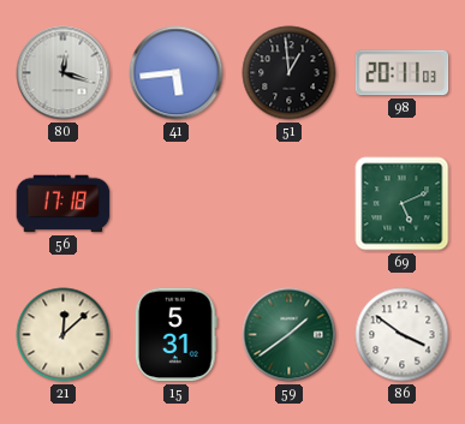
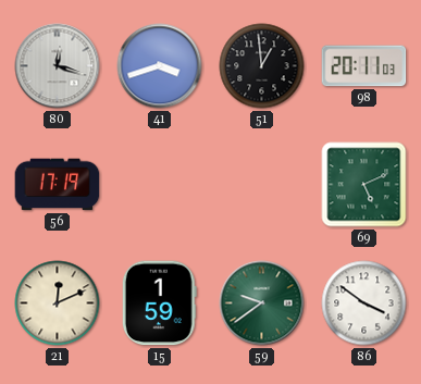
41: 5:44 -> 3:42
56: 17:18 -> 17:19
21: 12:08 -> 12:11
15: 5:31 -> 1:59
59: 1:39 -> 9:39
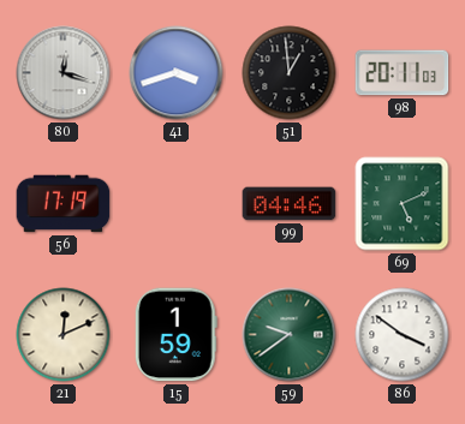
99: none -> 04:46
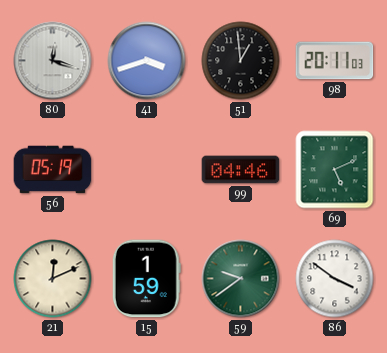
56: 17:19 -> 05:19
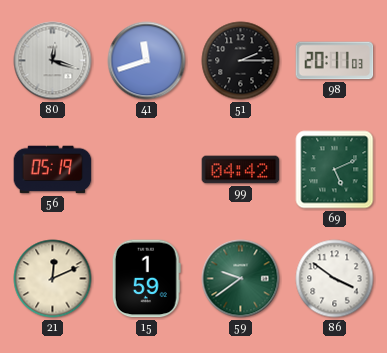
41: 3:42 -> 11:42
51: 12:59 -> 2:15
99: 04:46 -> 04:42
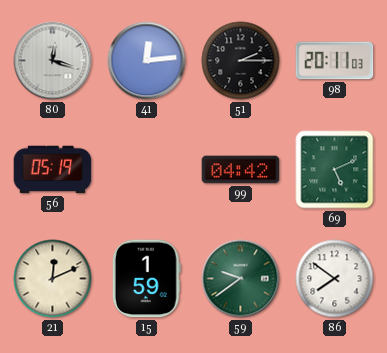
41: 11:42 -> 12:14
86: 3:51 -> 7:51
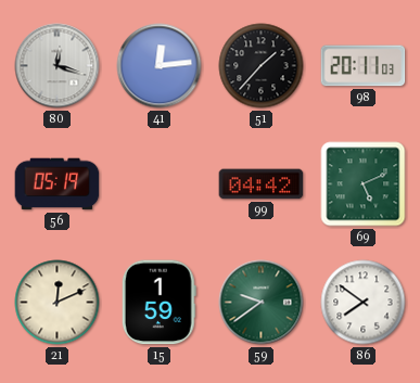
51: 2:15 -> 1:37
